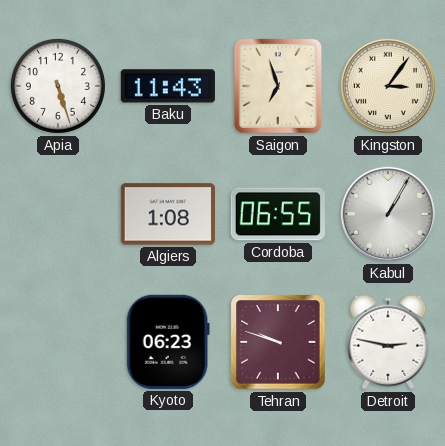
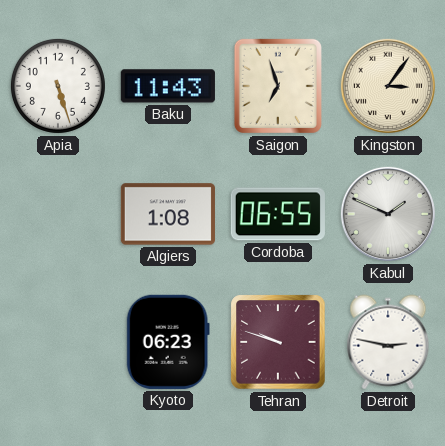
Kabul: 1:05 -> 1:49
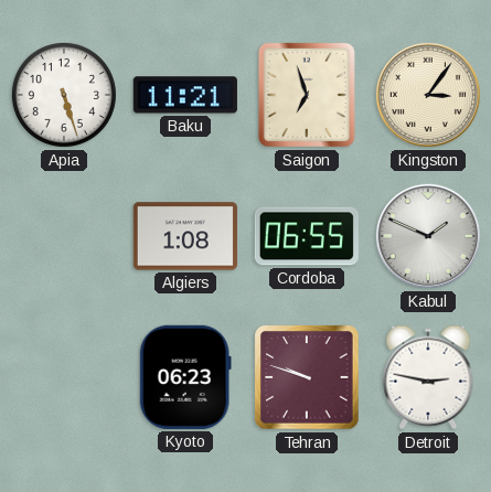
Baku: 11:43 -> 11:21
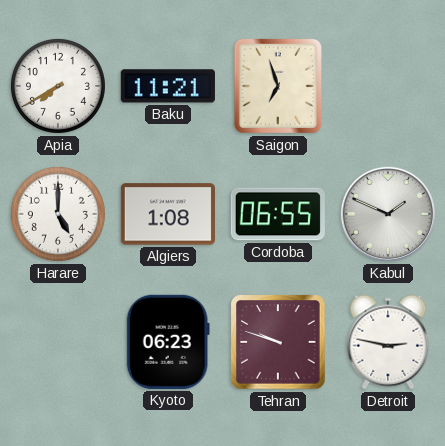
Apia: 5:27 -> 7:40
Kingston: 3:06 -> none
Harare: none -> 5:00
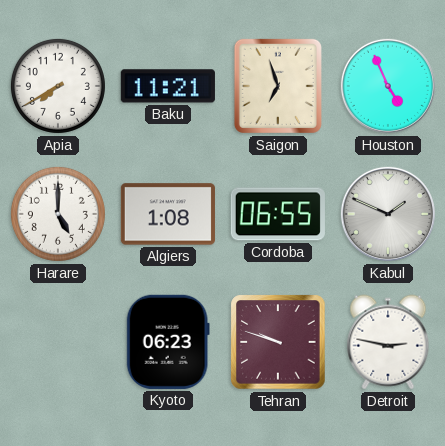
Houston: none -> 4:56
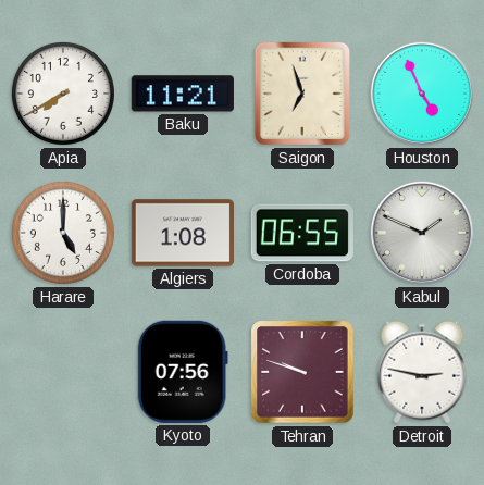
Kyoto: 06:23 -> 07:56
